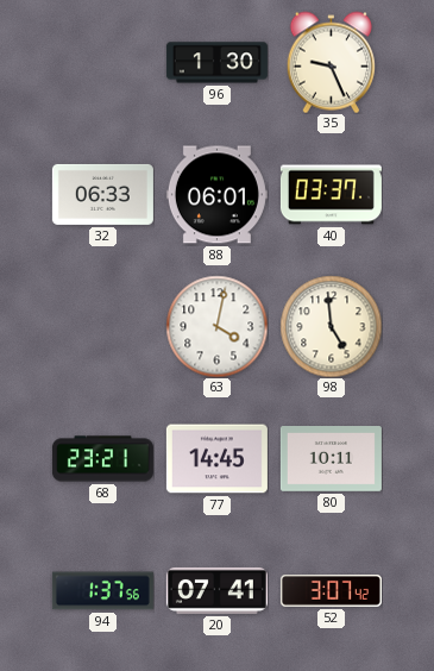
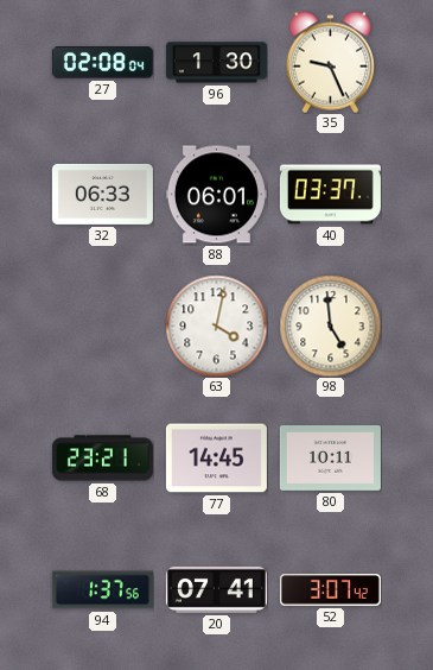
27: none -> 02:08
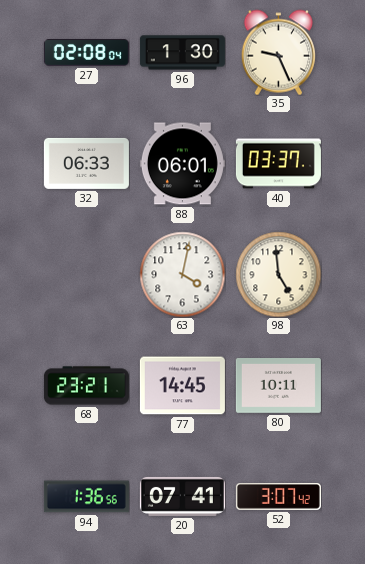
94: 1:37 -> 1:36
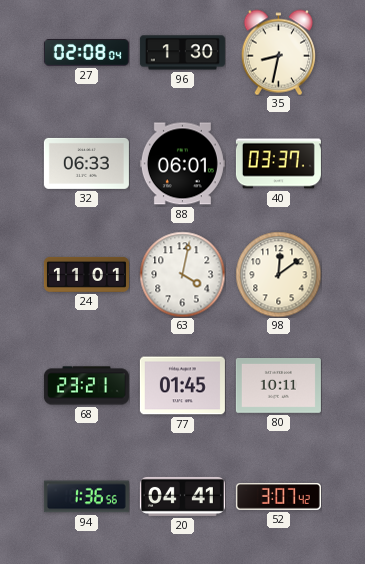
35: 9:26 -> 8:32
24: none -> 11:01
98: 4:59 -> 12:09
77: 14:45 -> 01:45
20: 07:41 -> 04:41
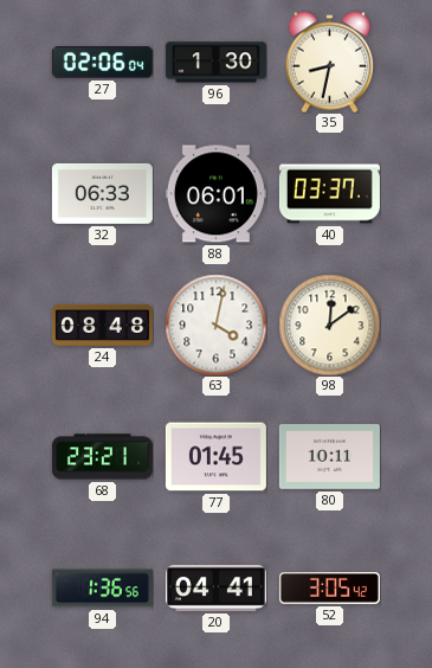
27: 02:08 -> 02:06
24: 11:01 -> 08:48
52: 3:07 -> 3:05
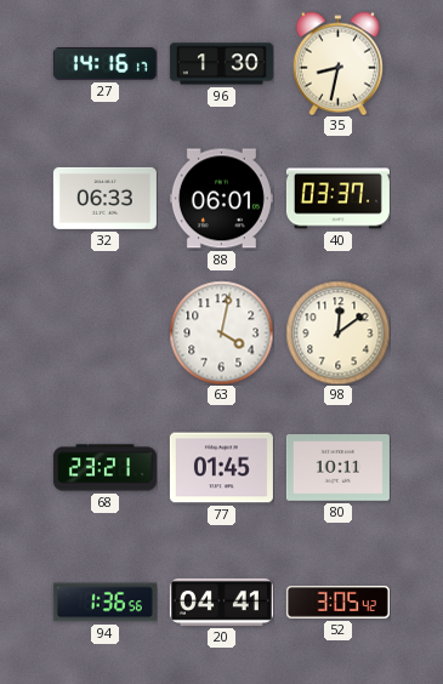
27: 02:06 -> 14:16
24: 08:48 -> none
